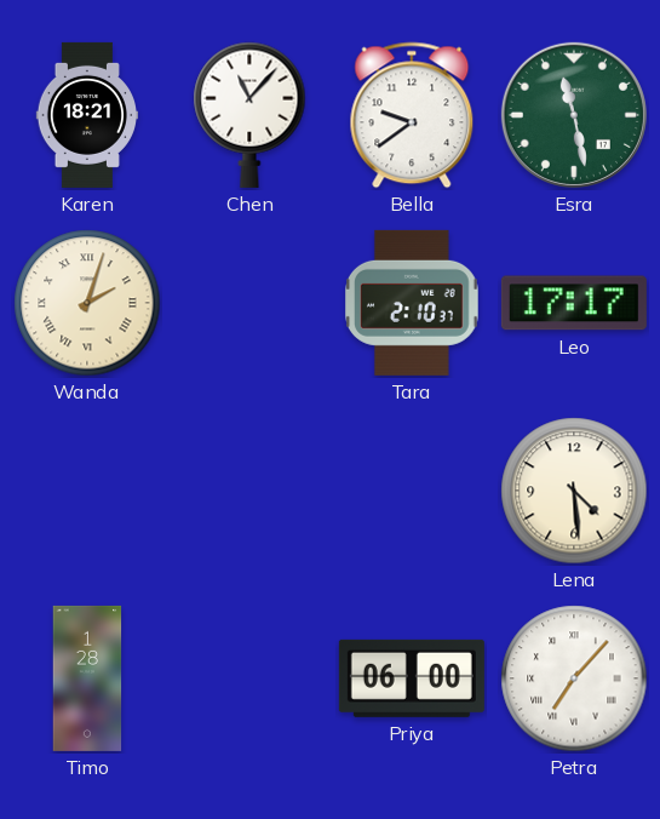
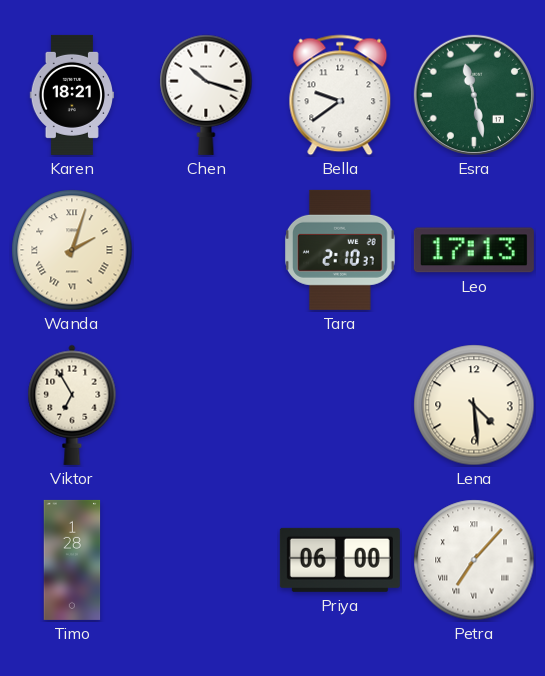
Chen: 11:07 -> 10:18
Leo: 17:17 -> 17:13
Viktor: none -> 6:55
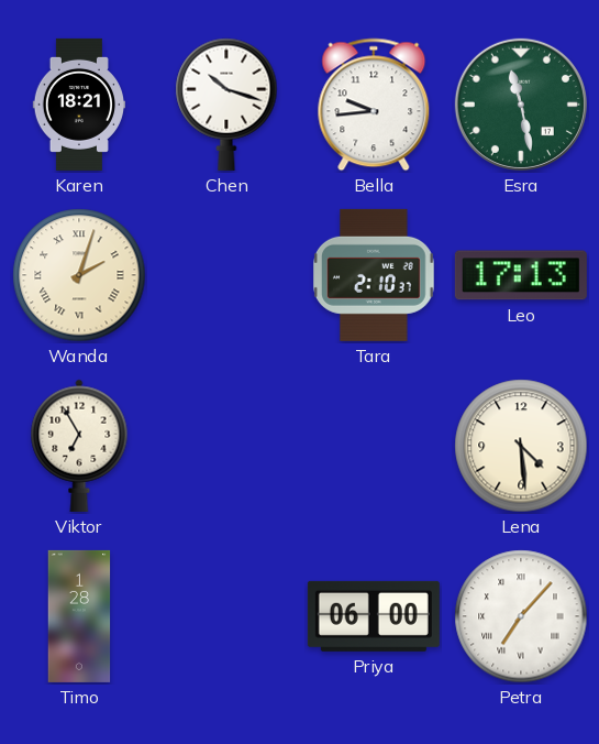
Bella: 9:39 -> 9:44
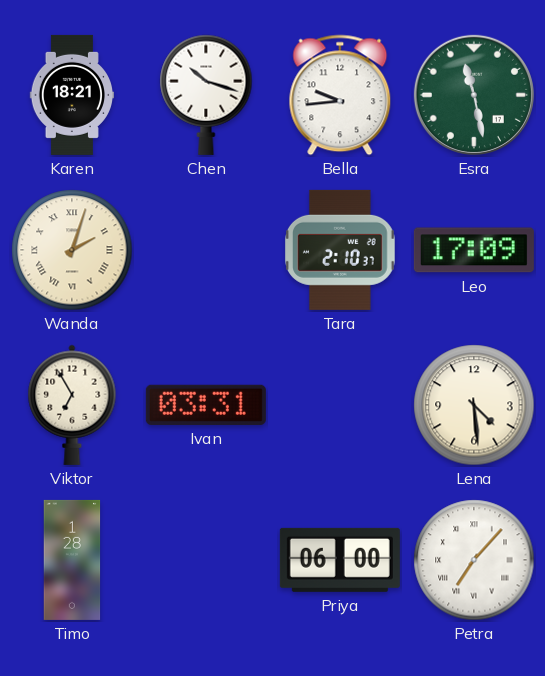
Leo: 17:13 -> 17:09
Ivan: none -> 03:31
